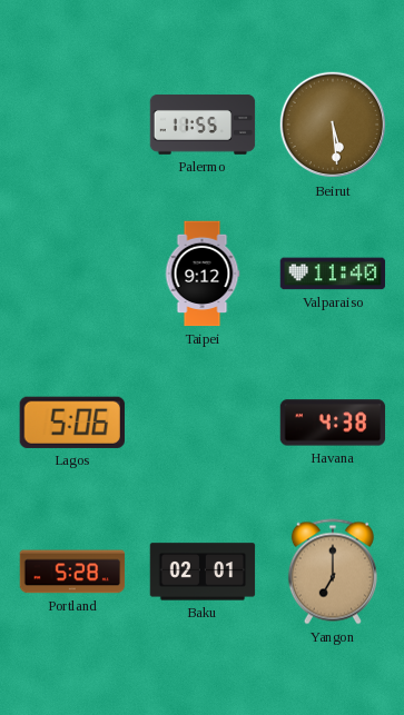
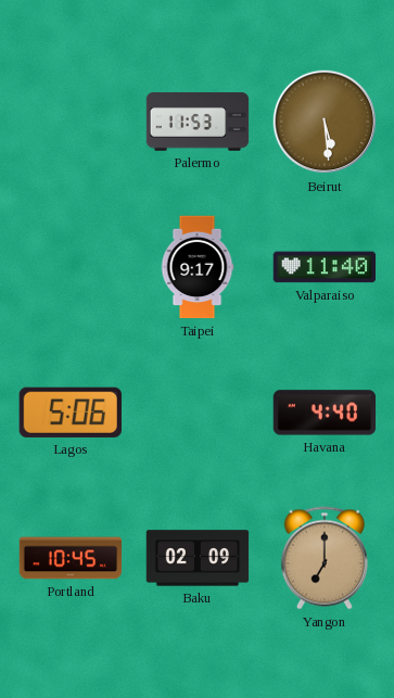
Palermo: 11:55 -> 11:53
Taipei: 9:12 -> 9:17
Havana: 4:38 -> 4:40
Portland: 5:28 -> 10:45
Baku: 02:01 -> 02:09
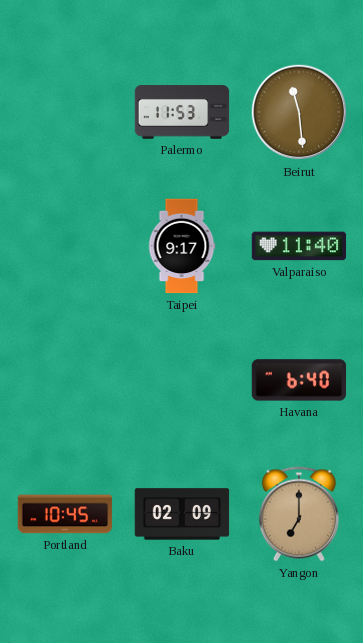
Beirut: 5:29 -> 11:29
Lagos: 5:06 -> none
Havana: 4:40 -> 6:40
